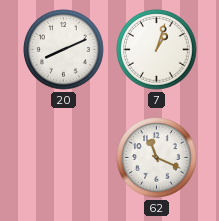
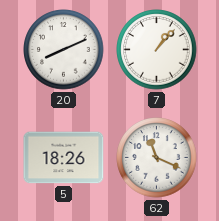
7: 1:03 -> 1:07
5: none -> 18:26
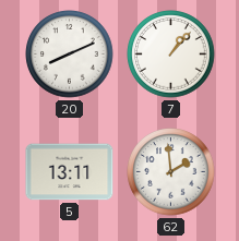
5: 18:26 -> 13:11
62: 11:19 -> 1:59
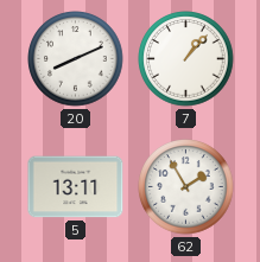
62: 1:59 -> 1:55
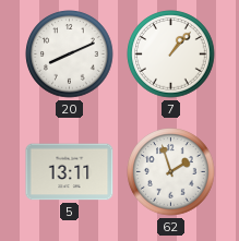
62: 1:55 -> 1:57
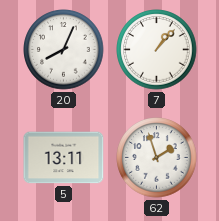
20: 8:11 -> 8:04
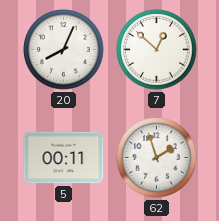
7: 1:07 -> 12:52
5: 13:11 -> 00:11
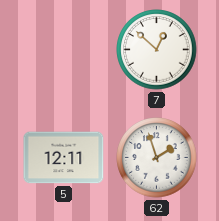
20: 8:04 -> none
5: 00:11 -> 12:11
